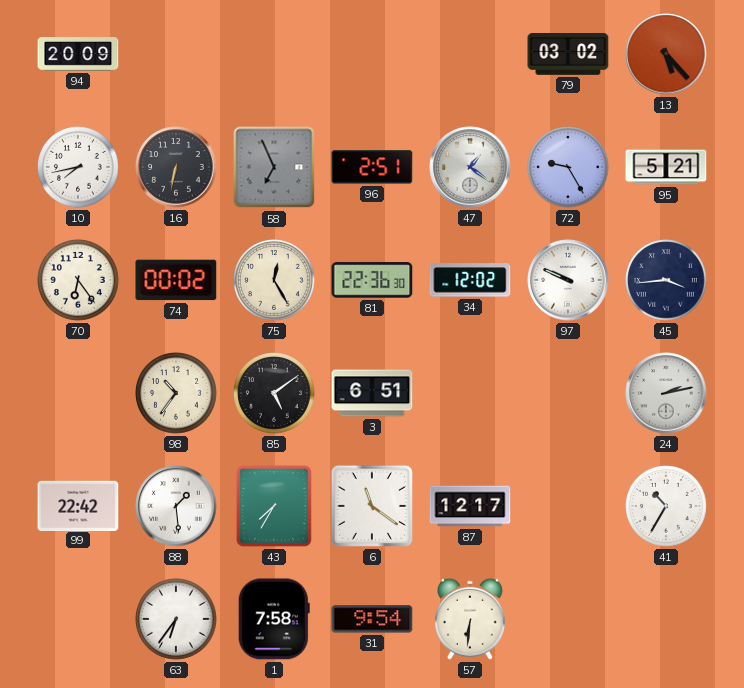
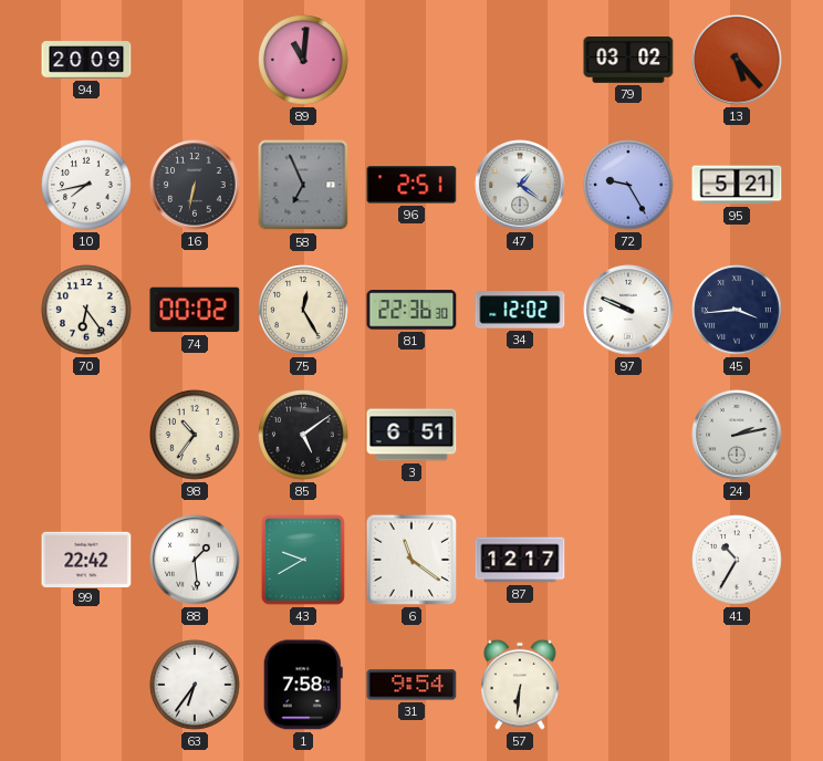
89: none -> 11:01
43: 7:35 -> 9:40
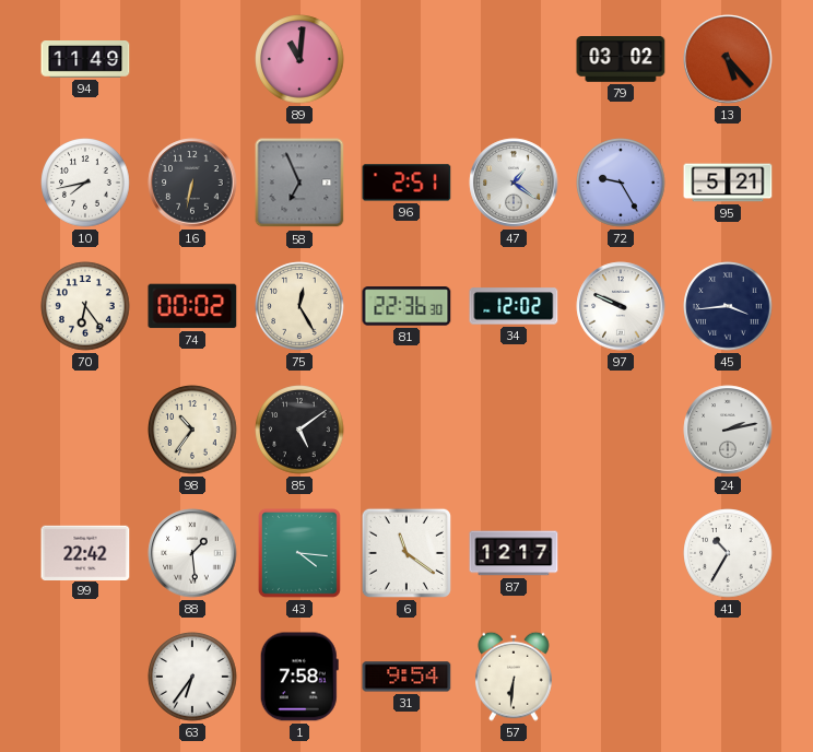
94: 20:09 -> 11:49
3: 6:51 -> none
43: 9:40 -> 4:16
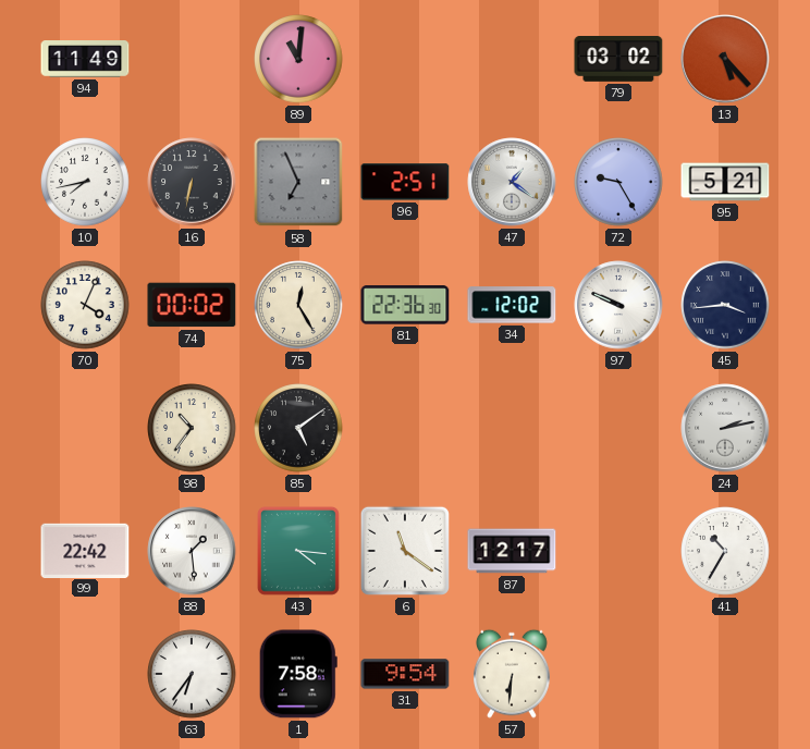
70: 6:24 -> 4:04
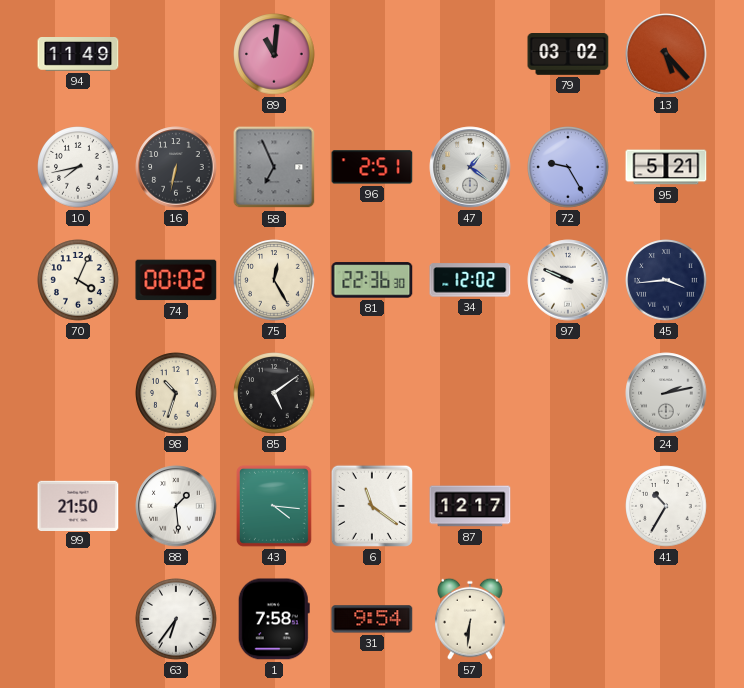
98: 10:36 -> 10:33
99: 22:42 -> 21:50
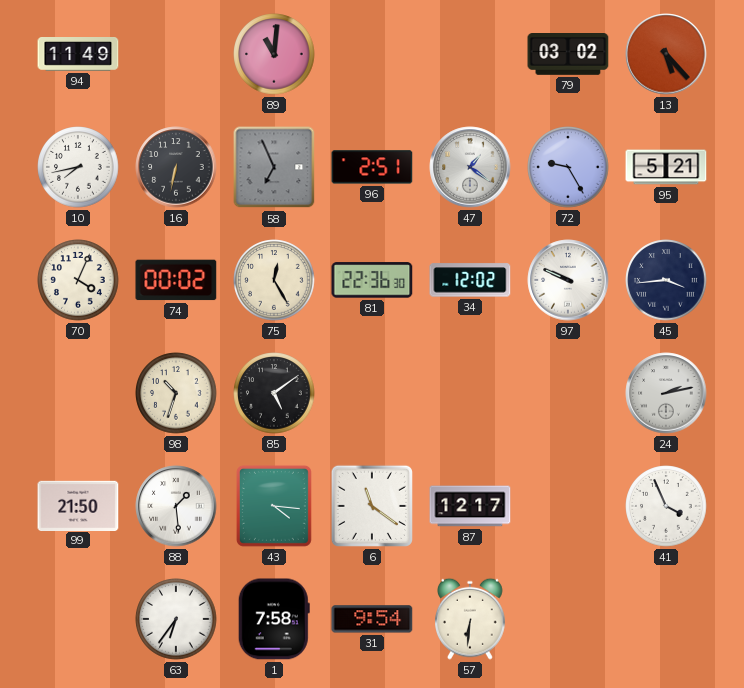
41: 10:35 -> 3:56
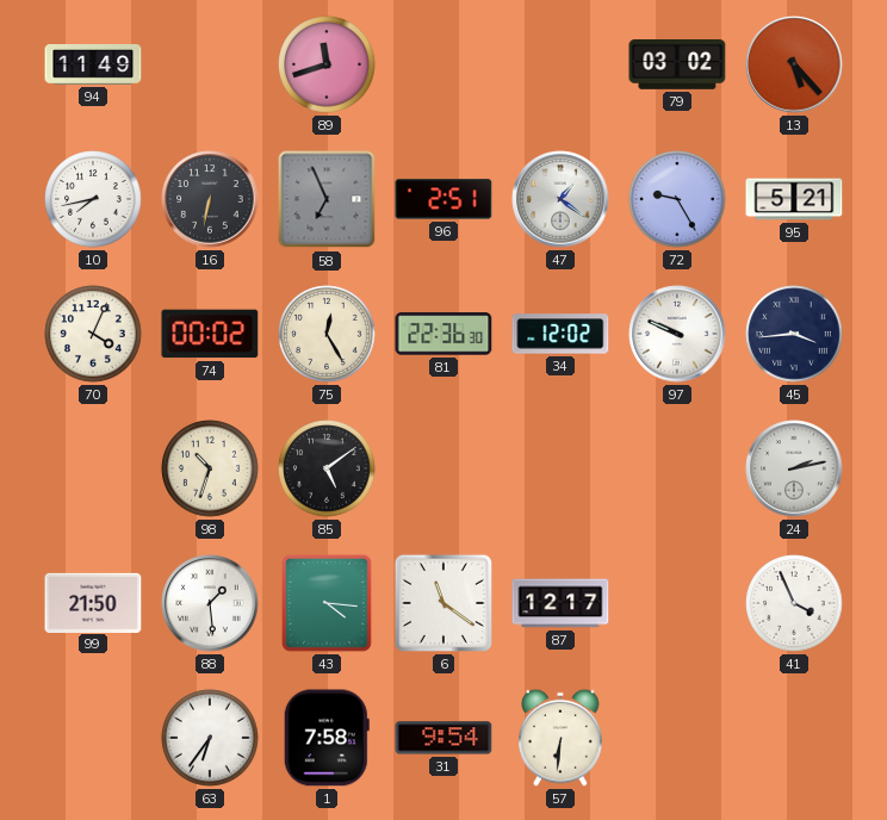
89: 11:01 -> 11:42
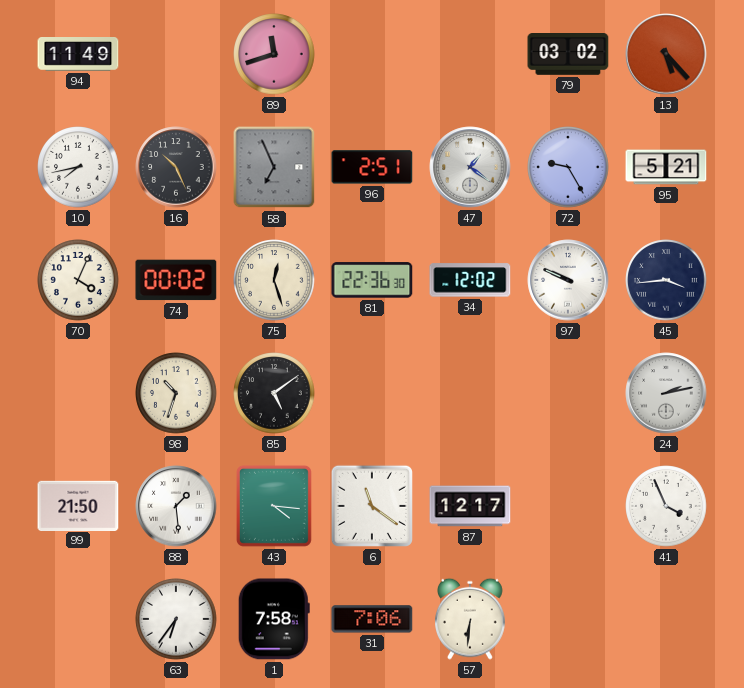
16: 6:32 -> 10:26
75: 12:25 -> 12:27
31: 9:54 -> 7:06
